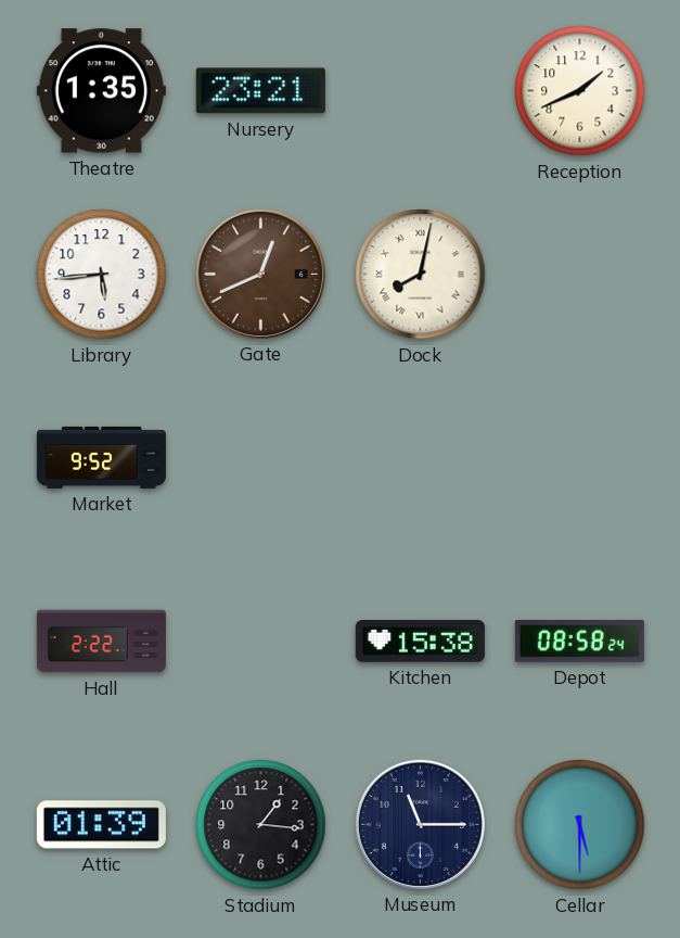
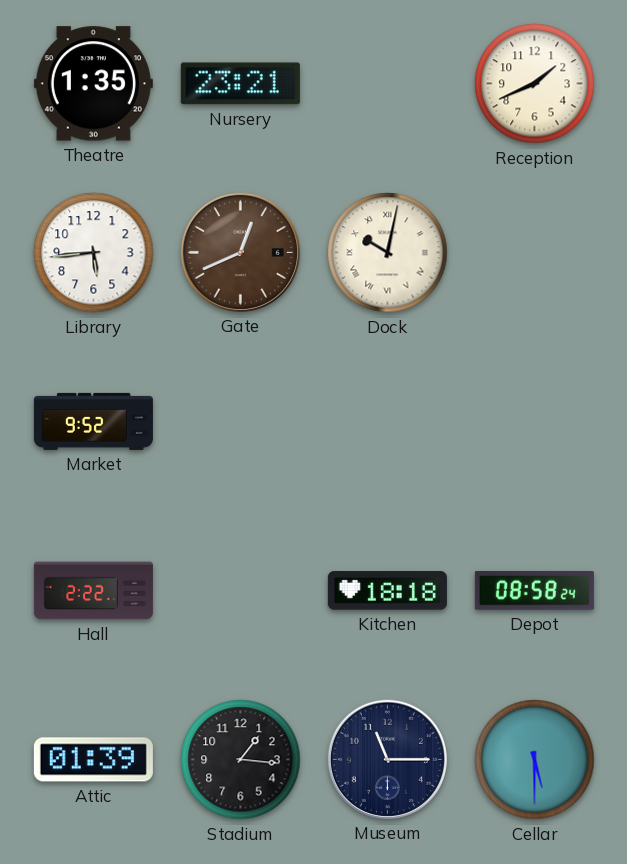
Dock: 8:02 -> 10:02
Kitchen: 15:38 -> 18:18
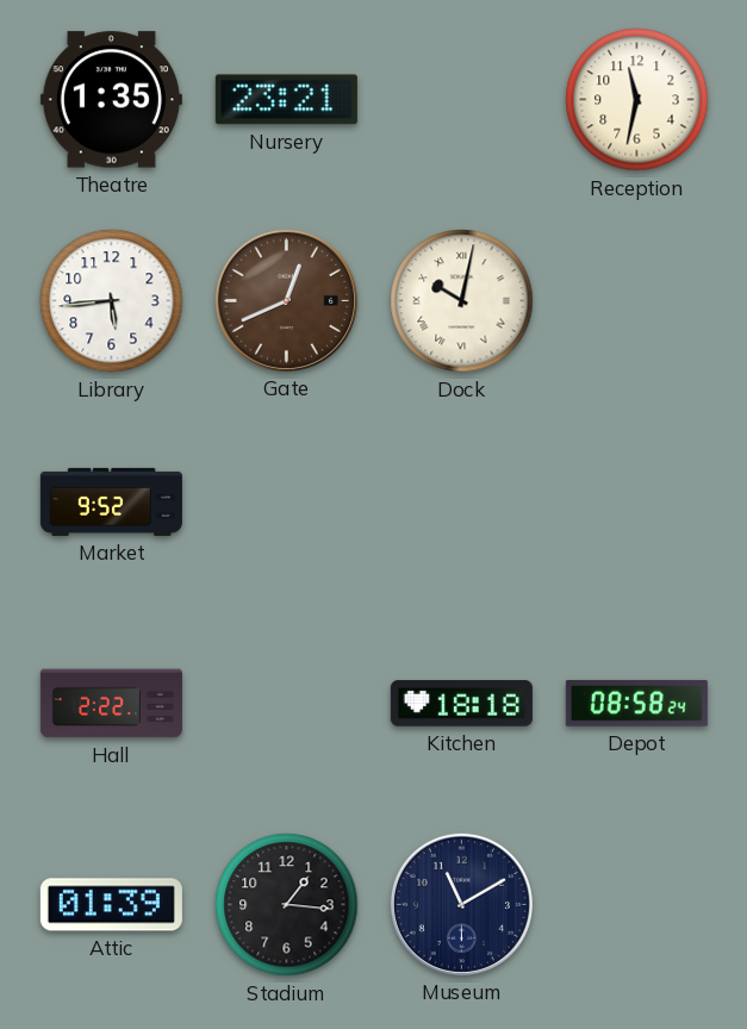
Reception: 1:41 -> 11:32
Museum: 11:15 -> 11:10
Cellar: 5:30 -> none
